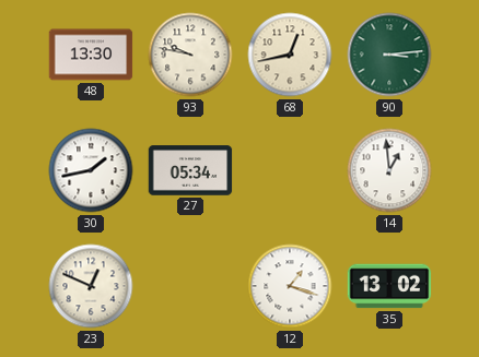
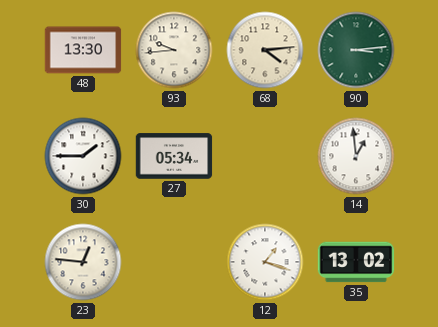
93: 9:47 -> 9:44
68: 12:43 -> 4:14
30: 1:43 -> 1:45
23: 12:49 -> 12:46
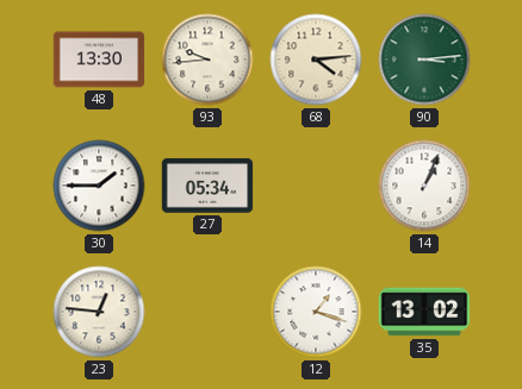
14: 12:59 -> 1:04
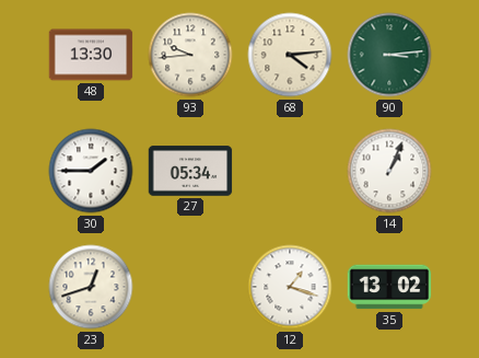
23: 12:46 -> 12:42
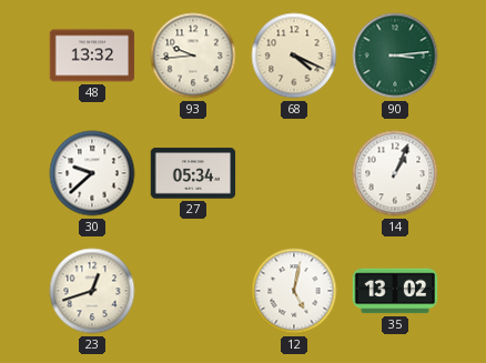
48: 13:30 -> 13:32
68: 4:14 -> 4:19
30: 1:45 -> 9:38
12: 1:18 -> 5:02
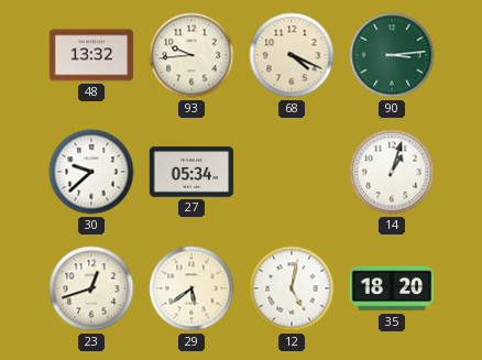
14: 1:04 -> 1:03
29: none -> 5:39
35: 13:02 -> 18:20
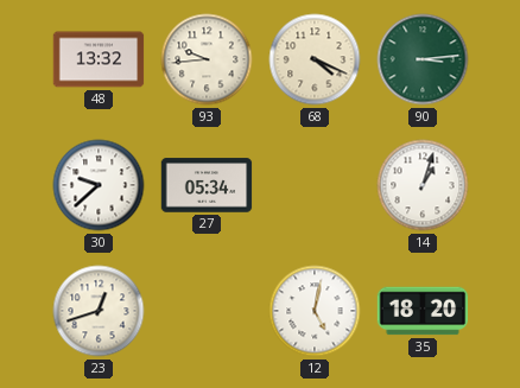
29: 5:39 -> none
